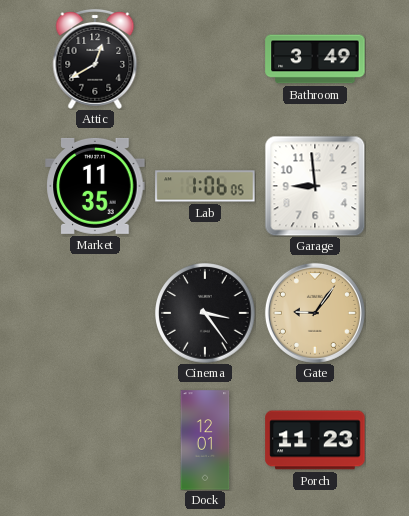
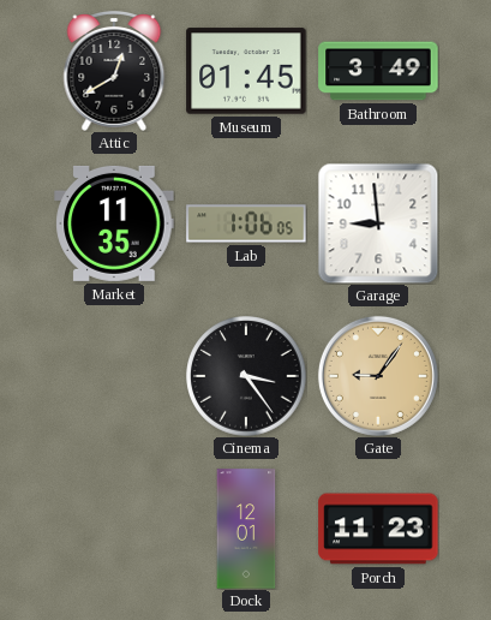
Museum: none -> 01:45
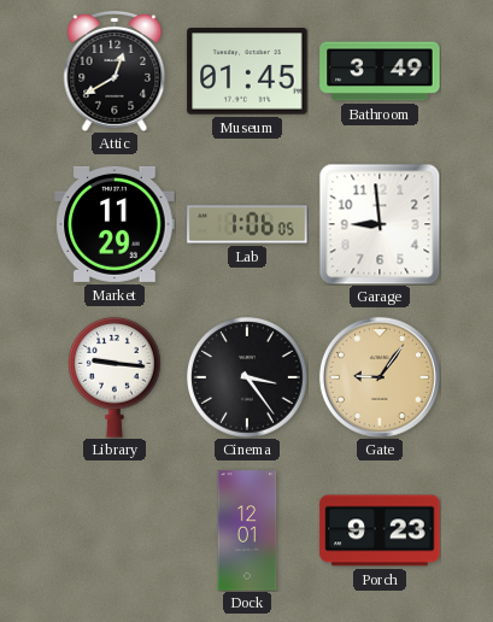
Market: 11:35 -> 11:29
Library: none -> 9:16
Porch: 11:23 -> 9:23
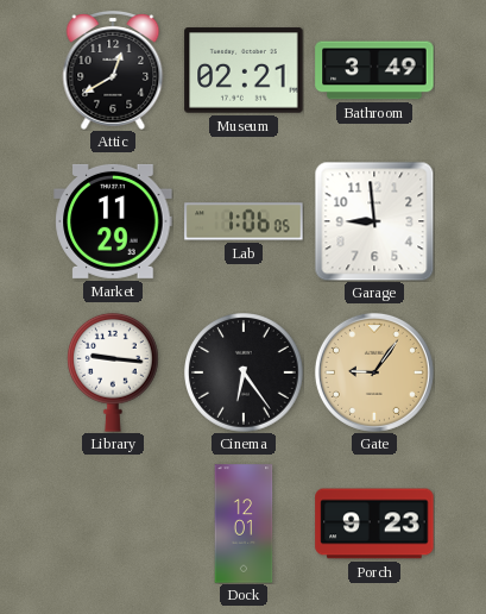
Museum: 01:45 -> 02:21
Cinema: 3:24 -> 6:24
